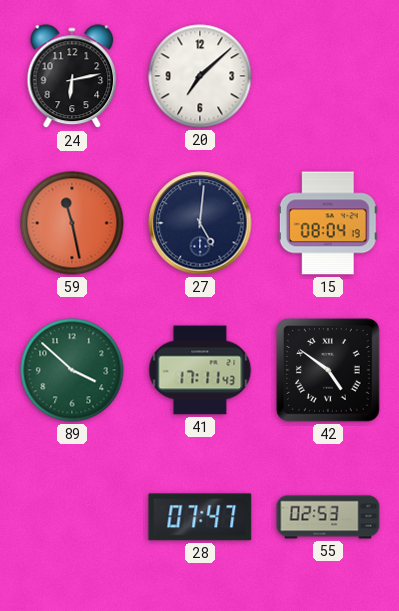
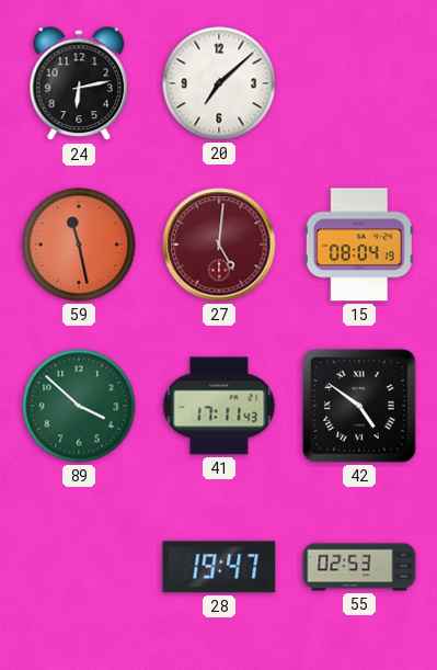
27 dial: navy -> burgundy
28: 07:47 -> 19:47
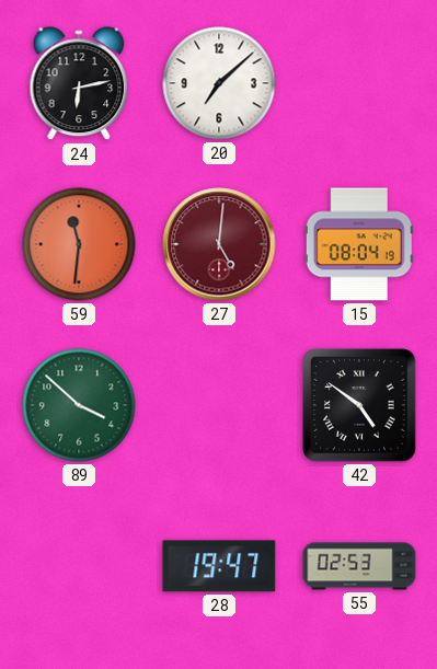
59: 11:28 -> 11:31
41: 17:11 -> none
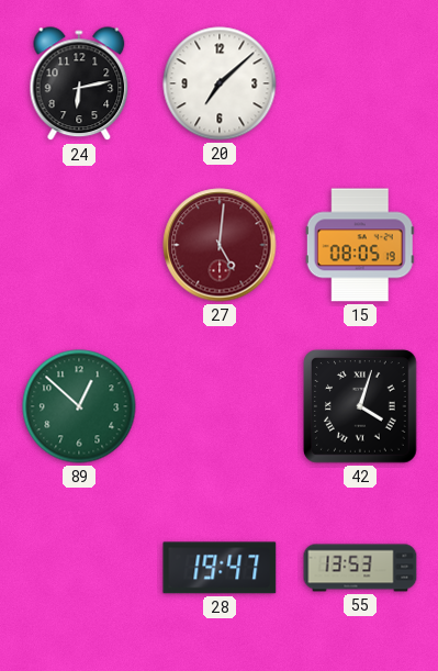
59: 11:31 -> none
15: 08:04 -> 08:05
89: 3:52 -> 12:52
42: 4:51 -> 4:03
55: 02:53 -> 13:53
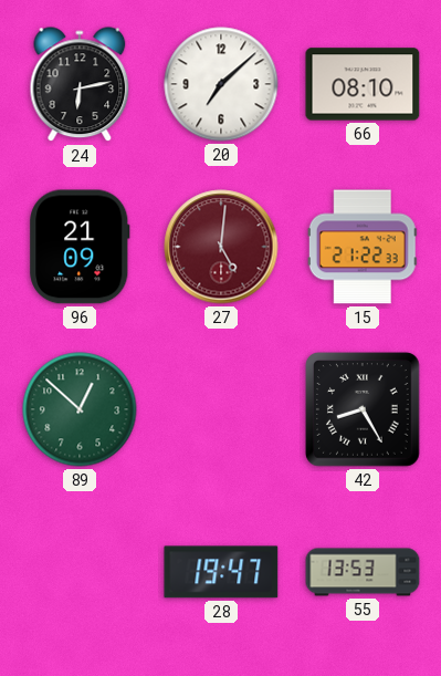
66: none -> 08:10
96: none -> 21:09
15: 08:05 -> 21:22
42: 4:03 -> 8:25
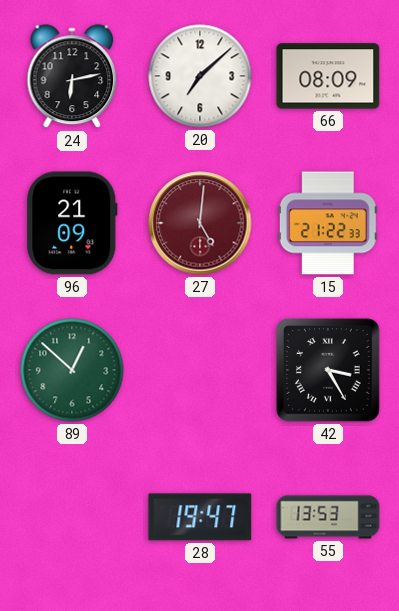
66: 08:10 -> 08:09
42: 8:25 -> 3:25
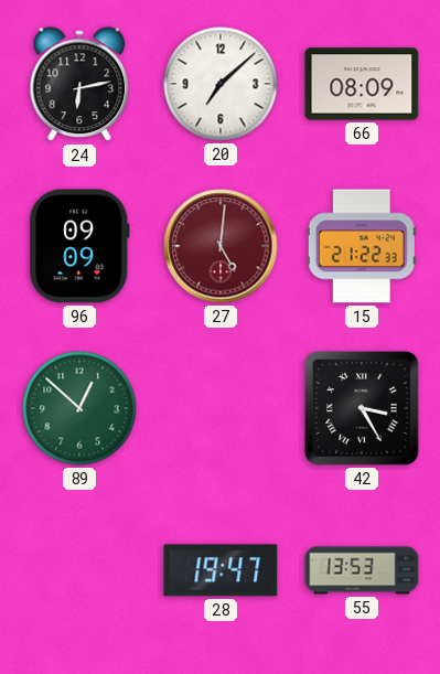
96: 21:09 -> 09:09
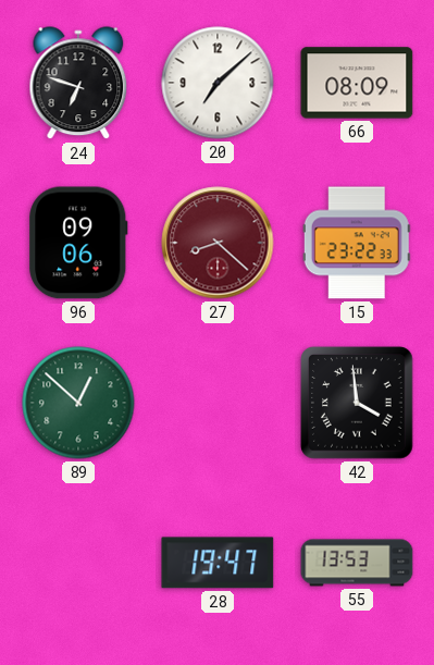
24: 6:13 -> 6:48
96: 09:09 -> 09:06
27: 5:01 -> 8:22
15: 21:22 -> 23:22
42: 3:25 -> 3:59
